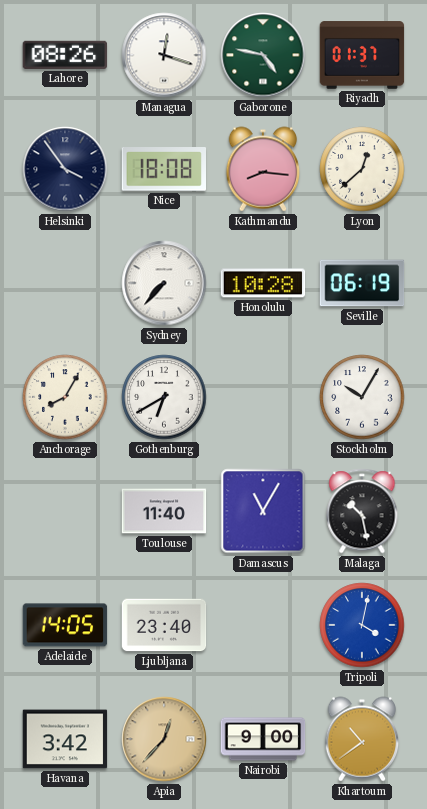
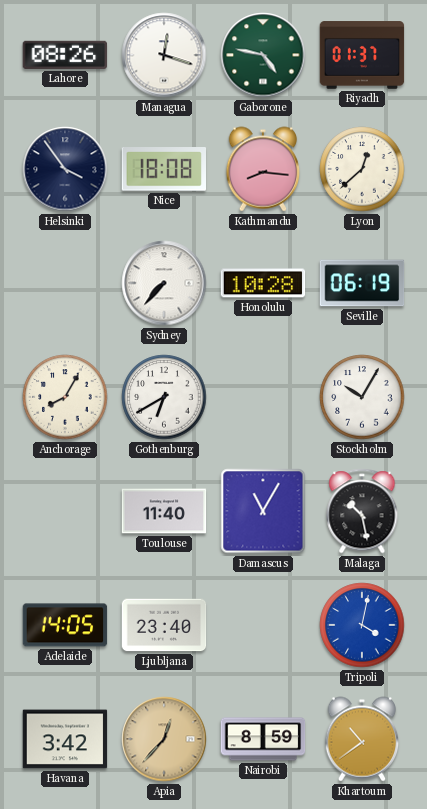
Nairobi: 9:00 -> 8:59
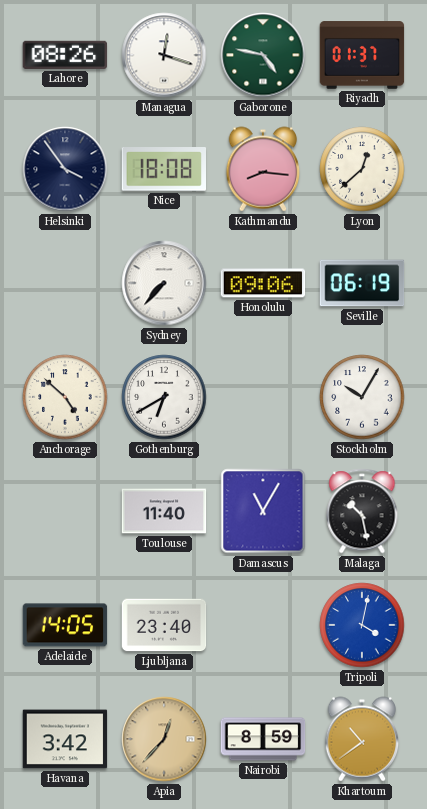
Honolulu: 10:28 -> 09:06
Anchorage: 8:05 -> 4:52
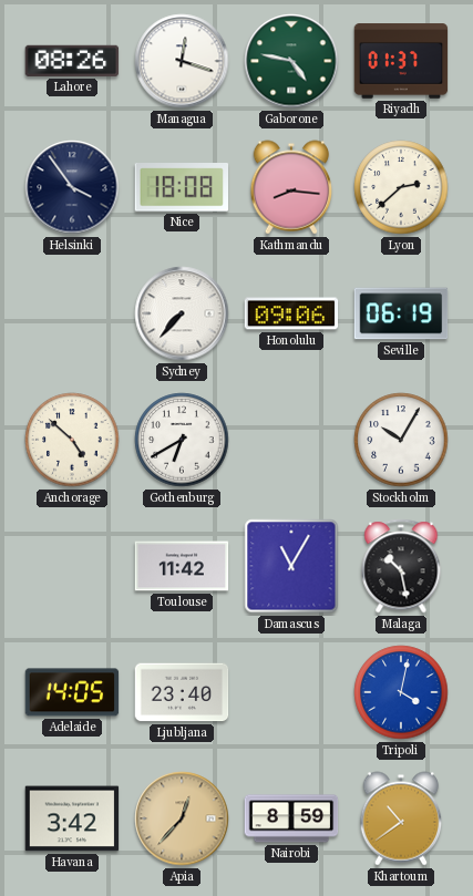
Lyon: 12:38 -> 2:38
Toulouse: 11:40 -> 11:42
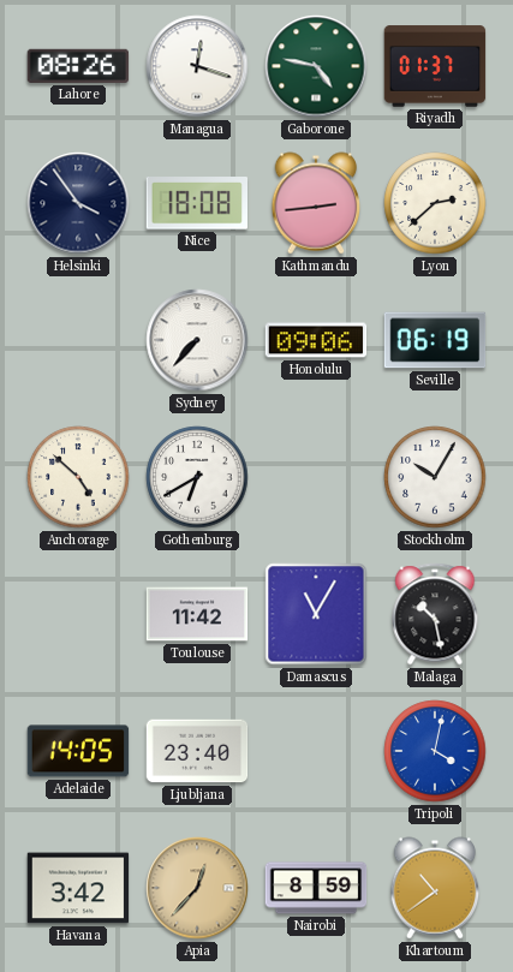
Kathmandu: 8:16 -> 2:44
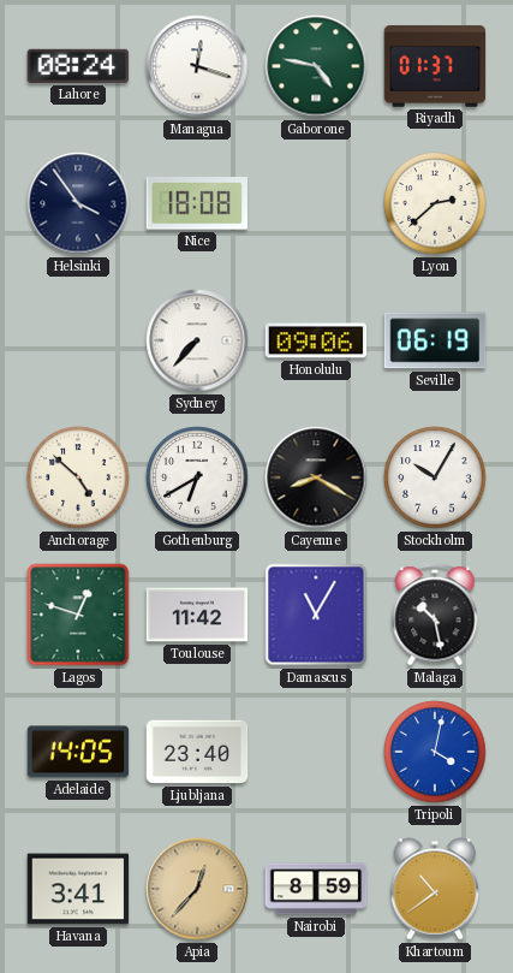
Lahore: 08:26 -> 08:24
Kathmandu: 2:44 -> none
Cayenne: none -> 8:20
Lagos: none -> 12:48
Havana: 3:42 -> 3:41
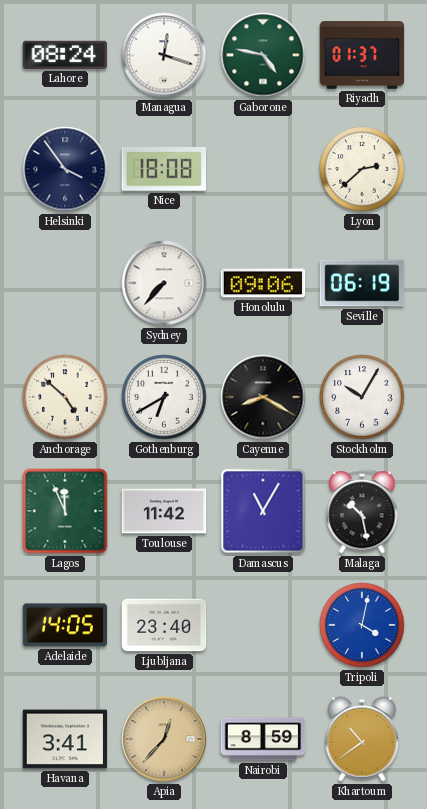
Lagos: 12:48 -> 11:56
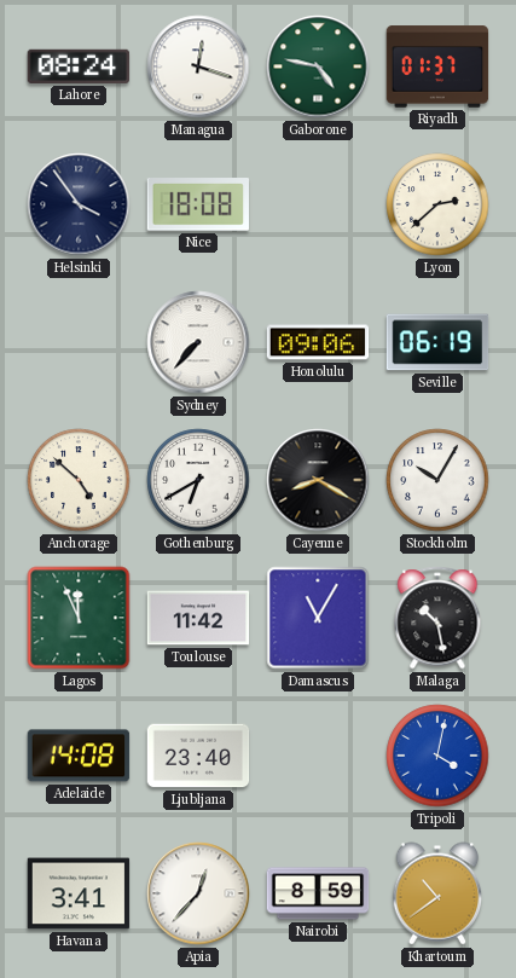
Adelaide: 14:05 -> 14:08
Apia dial: champagne -> white
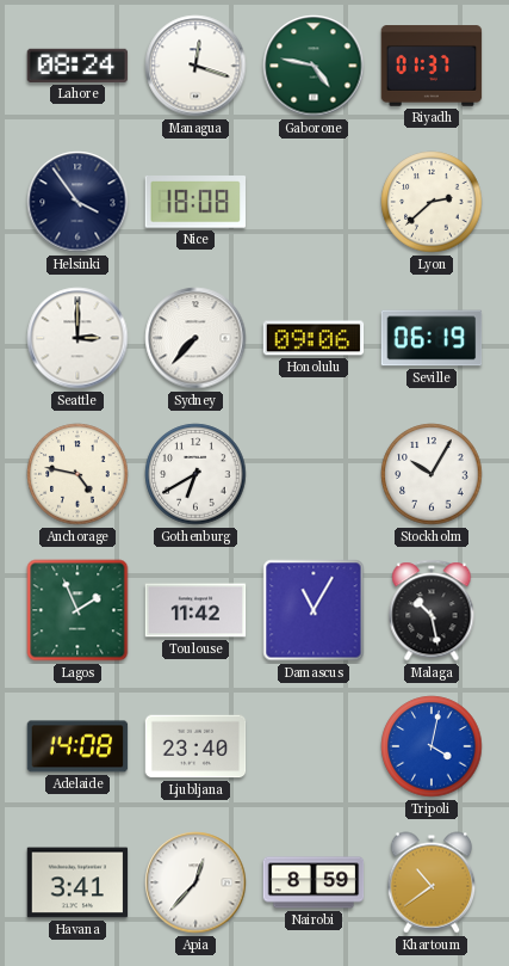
Seattle: none -> 3:00
Anchorage: 4:52 -> 4:47
Cayenne: 8:20 -> none
Lagos: 11:56 -> 1:56
